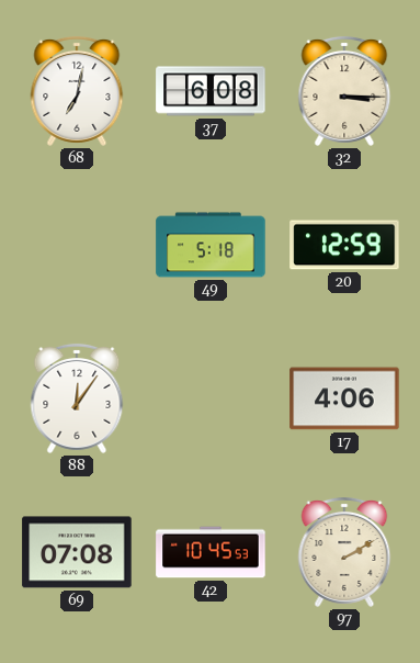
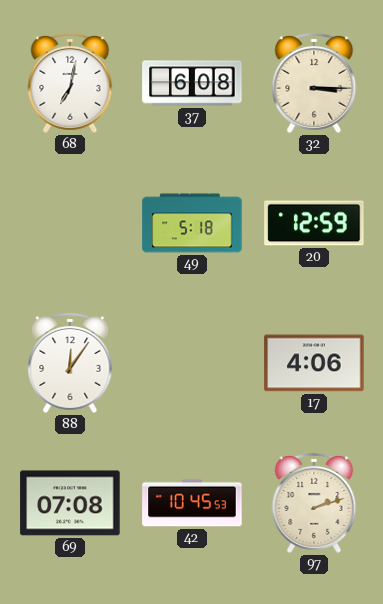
97: 2:10 -> 2:12
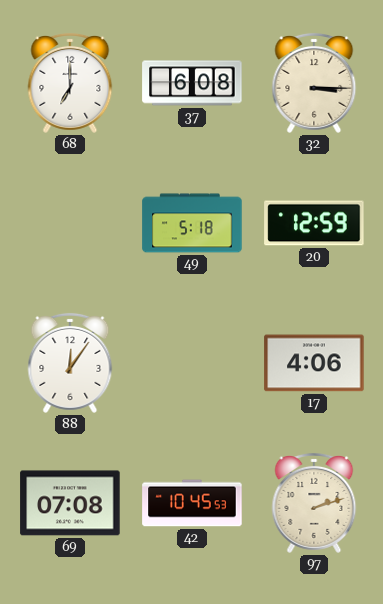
68: 7:02 -> 7:00
